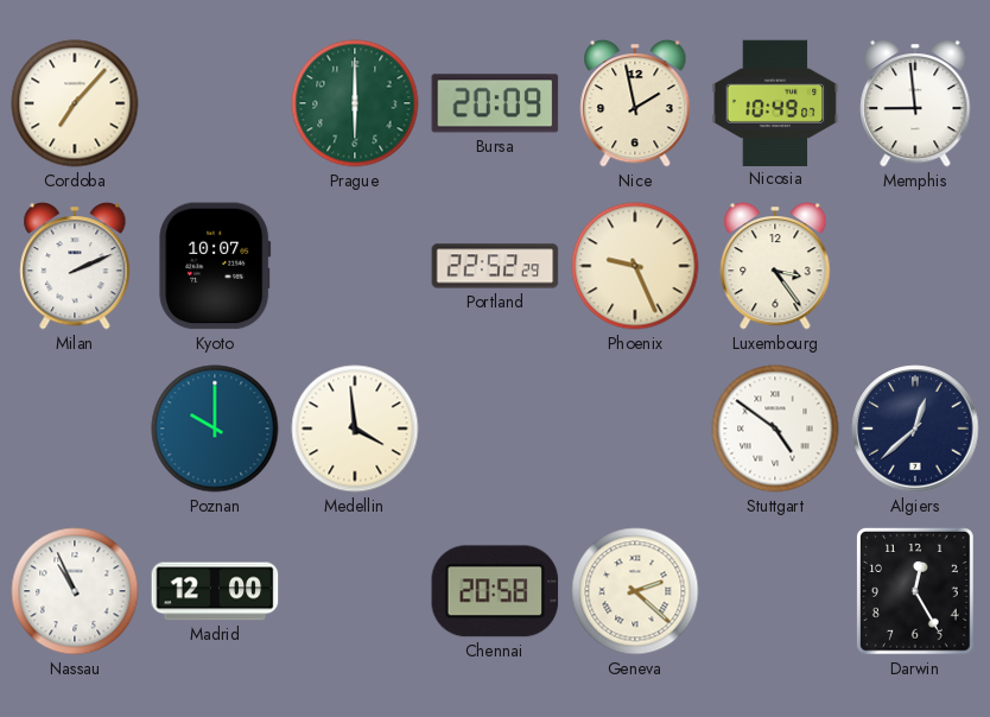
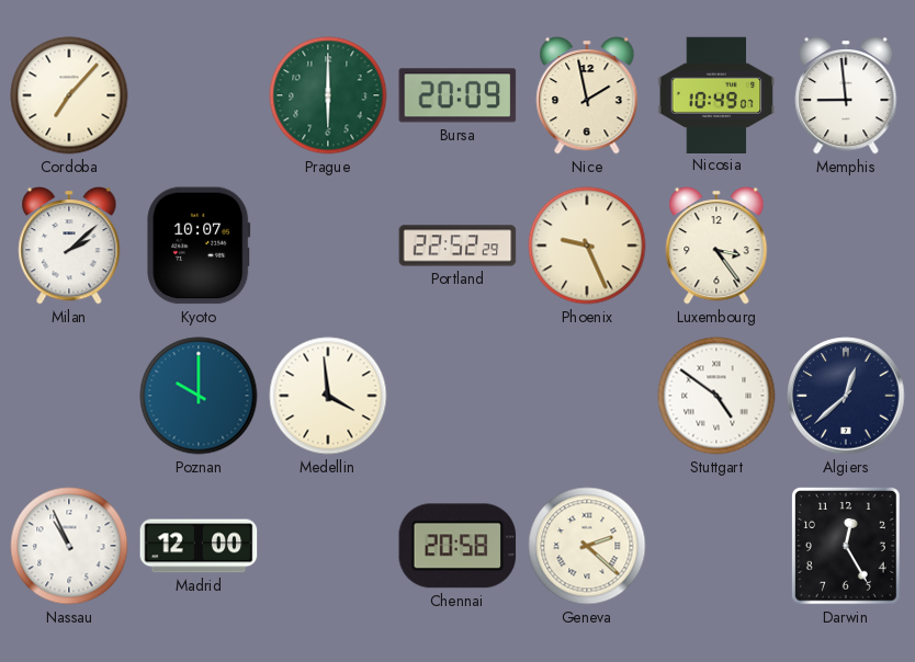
Milan: 2:11 -> 2:08
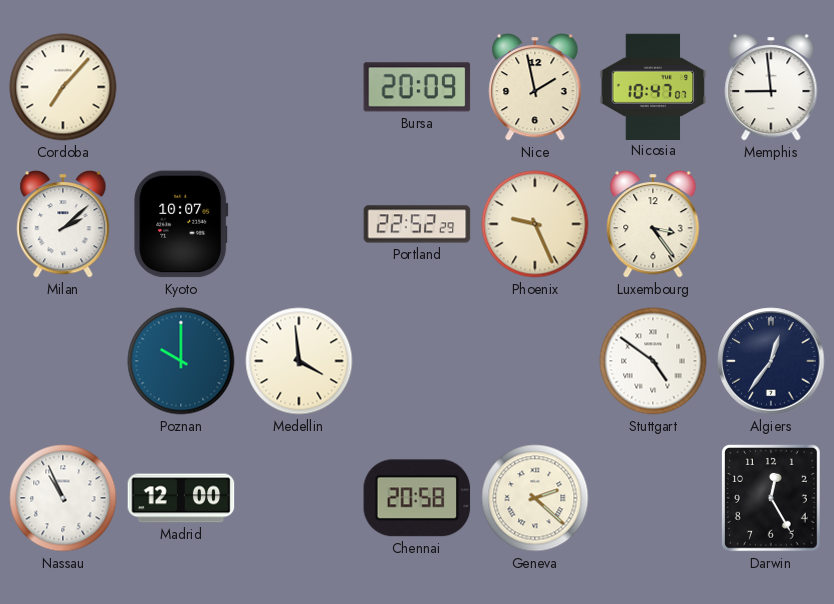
Prague: 6:00 -> none
Nicosia: 10:49 -> 10:47
Algiers: 12:38 -> 12:36
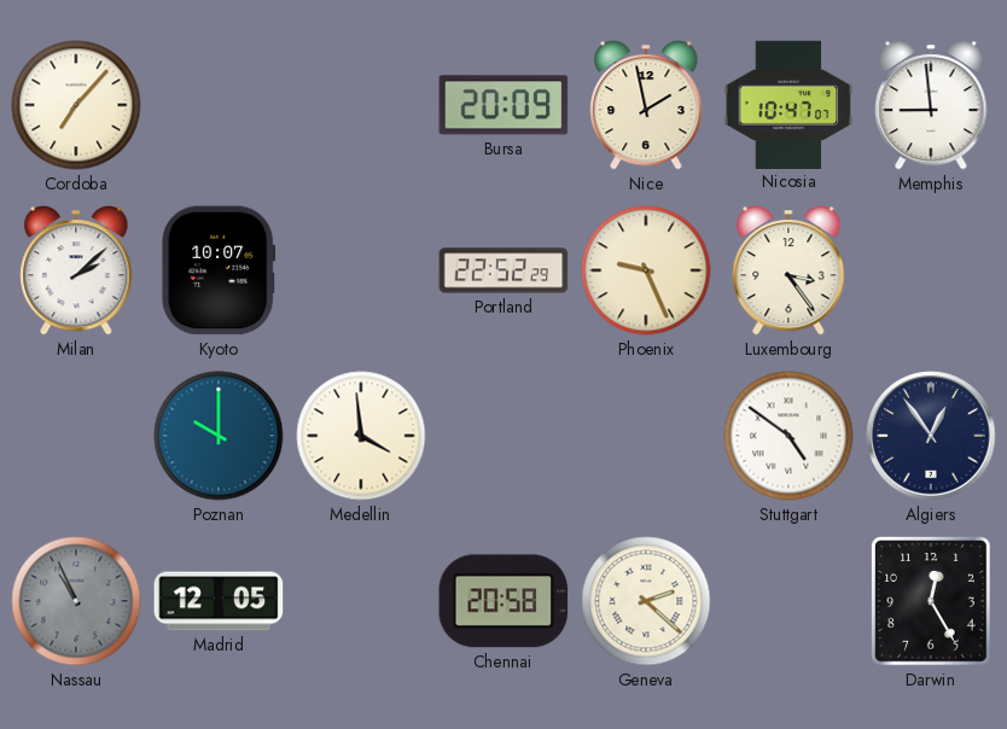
Algiers: 12:36 -> 12:54
Nassau dial: white -> grey
Madrid: 12:00 -> 12:05
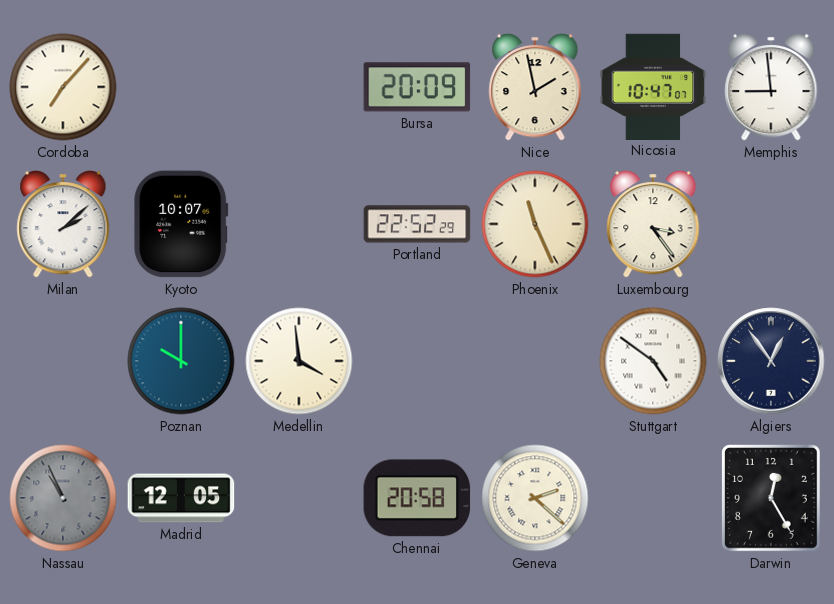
Phoenix: 9:26 -> 11:26
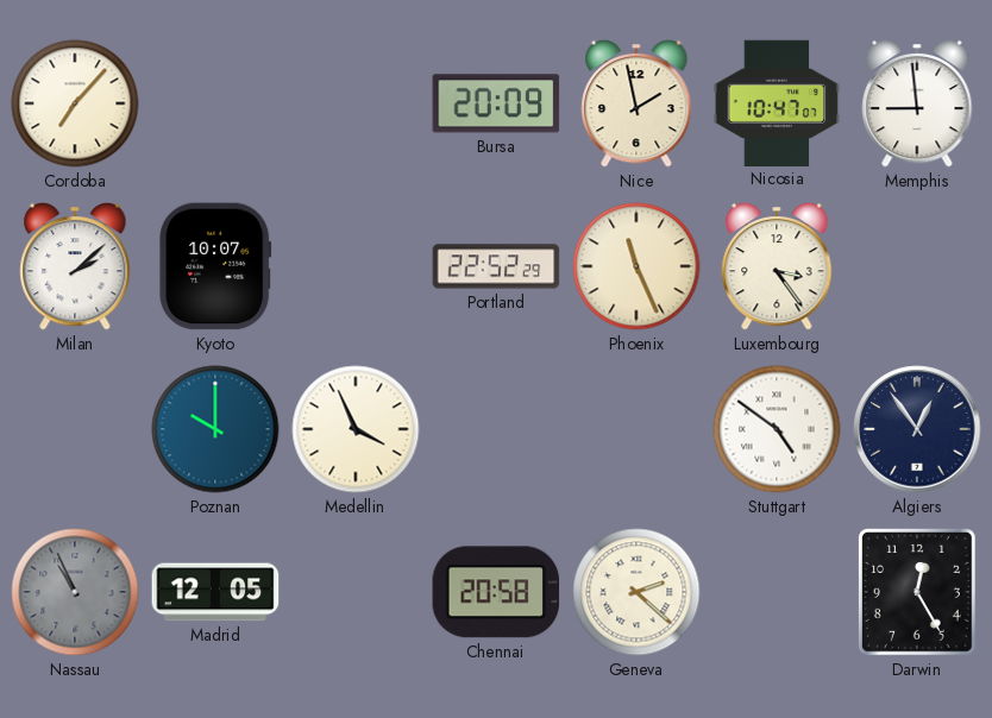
Medellin: 3:59 -> 3:56
